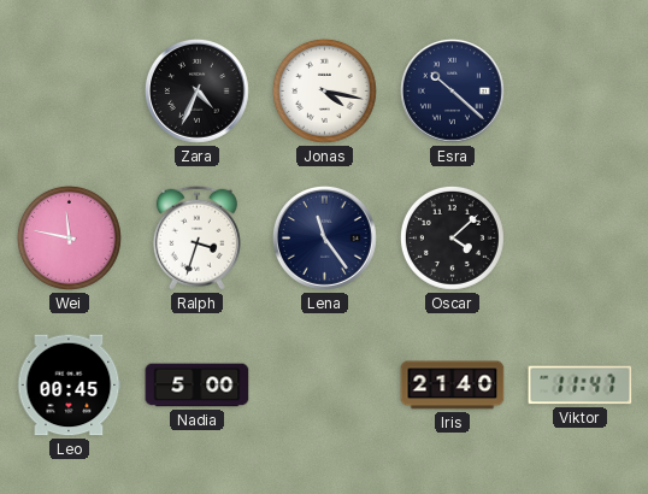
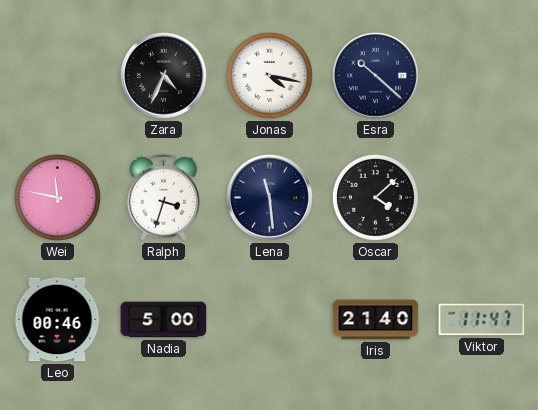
Lena: 11:24 -> 11:29
Leo: 00:45 -> 00:46
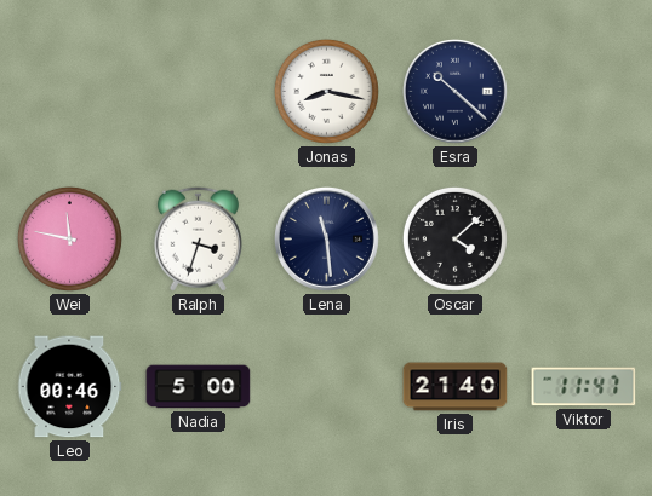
Zara: 4:34 -> none
Jonas: 4:17 -> 8:17
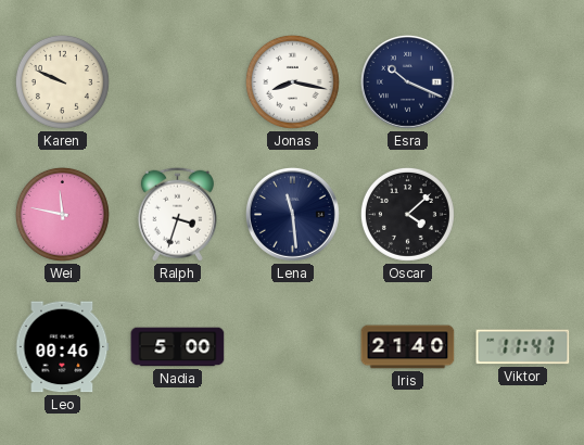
Karen: none -> 9:49
Esra: 10:22 -> 10:19
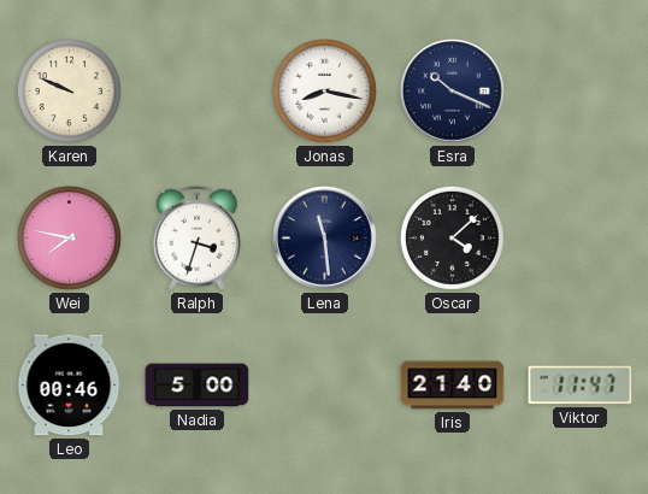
Wei: 11:47 -> 7:47
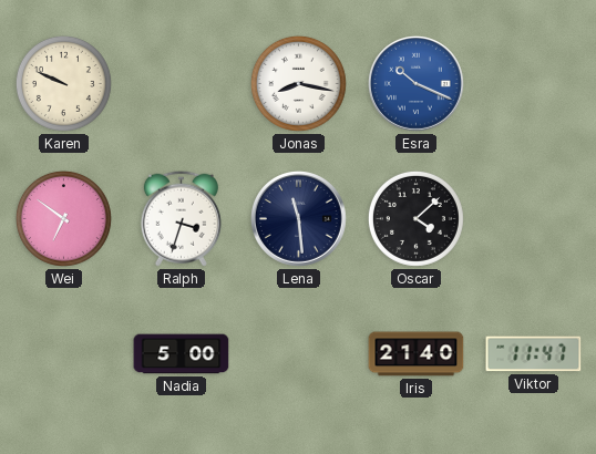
Esra dial: navy -> blue
Wei: 7:47 -> 6:51
Leo: 00:46 -> none
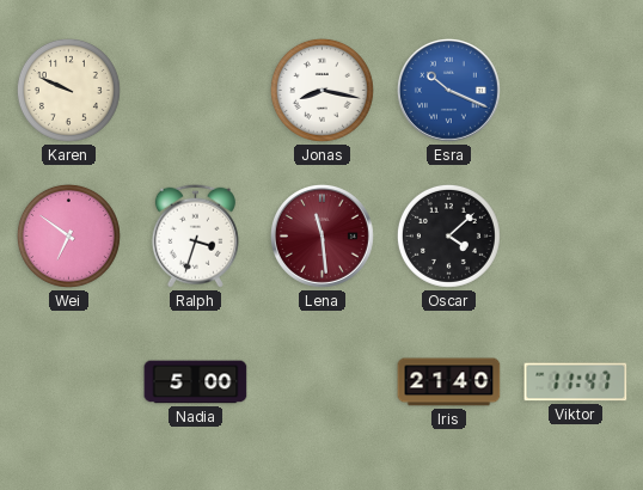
Lena dial: navy -> burgundy
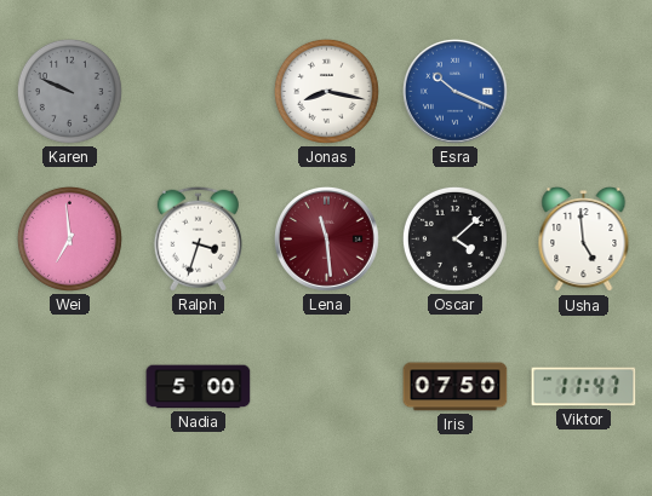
Karen dial: cream -> grey
Wei: 6:51 -> 6:59
Usha: none -> 4:59
Iris: 21:40 -> 07:50
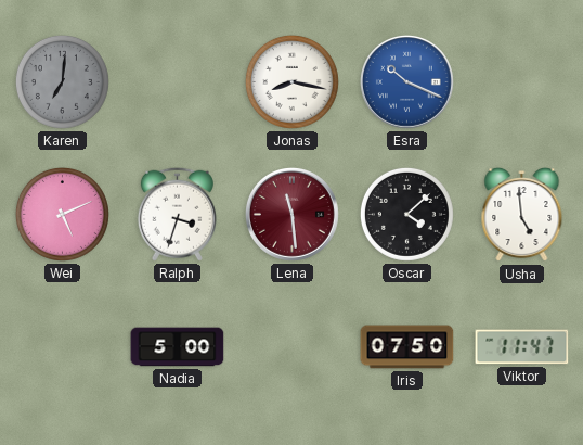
Karen: 9:49 -> 7:01
Wei: 6:59 -> 5:11
